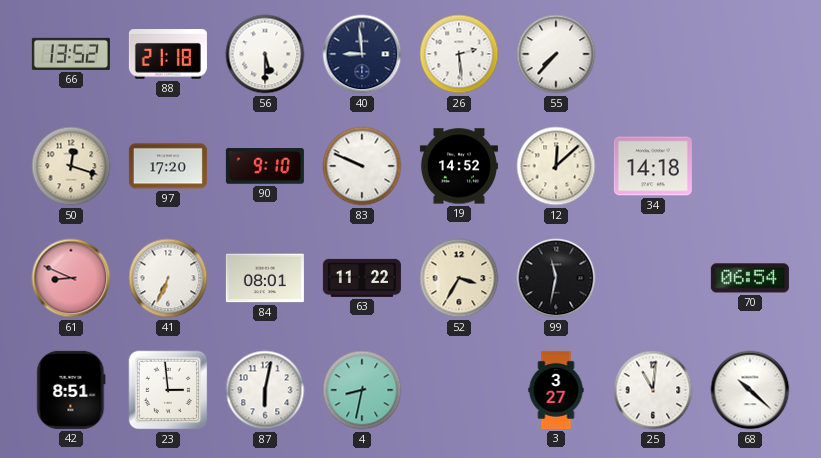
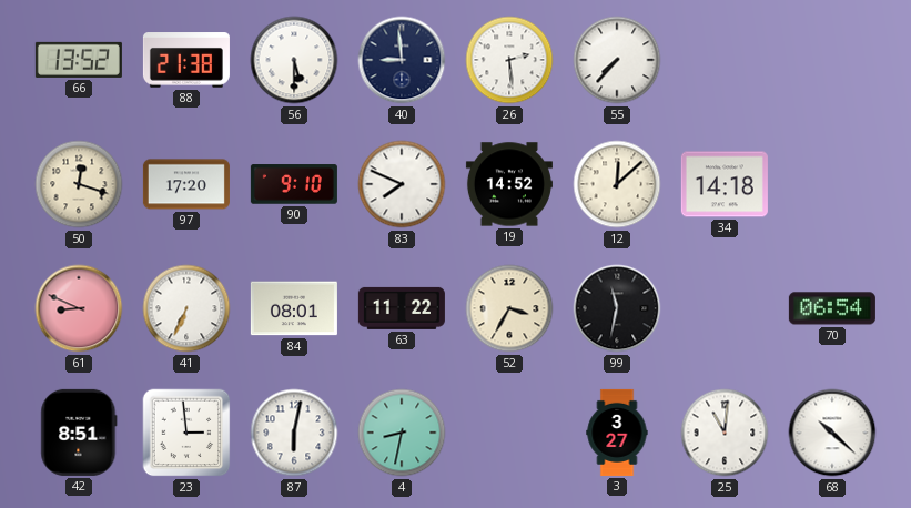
88: 21:18 -> 21:38
83: 9:49 -> 7:49
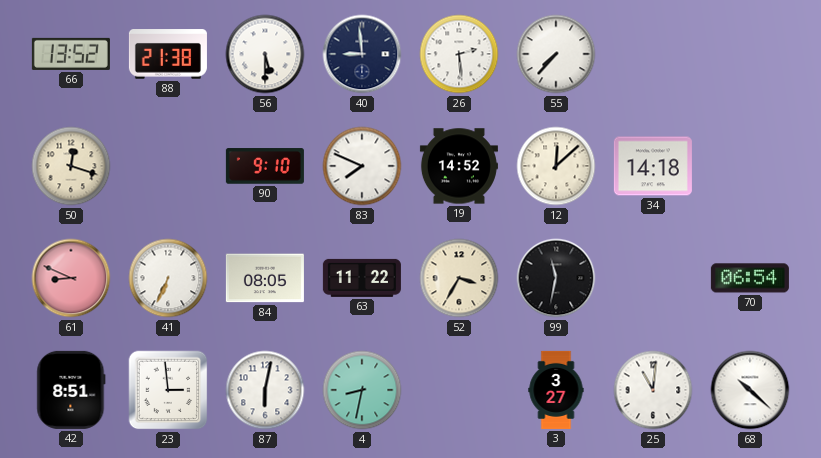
97: 17:20 -> none
84: 08:01 -> 08:05
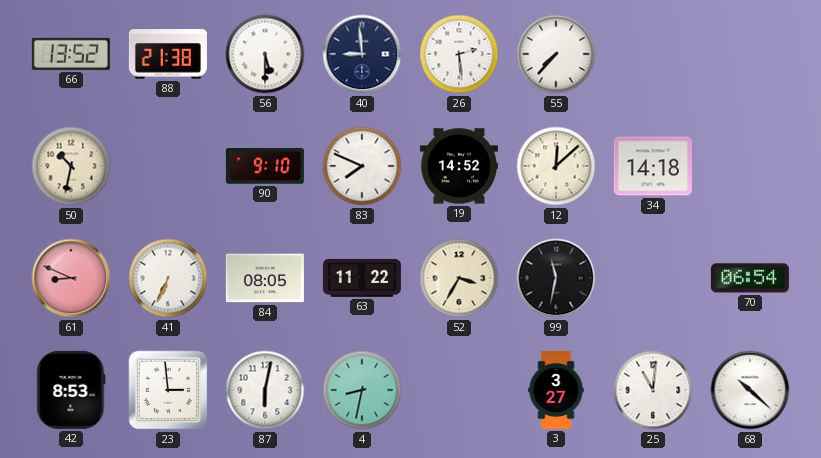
50: 12:18 -> 10:32
42: 8:51 -> 8:53
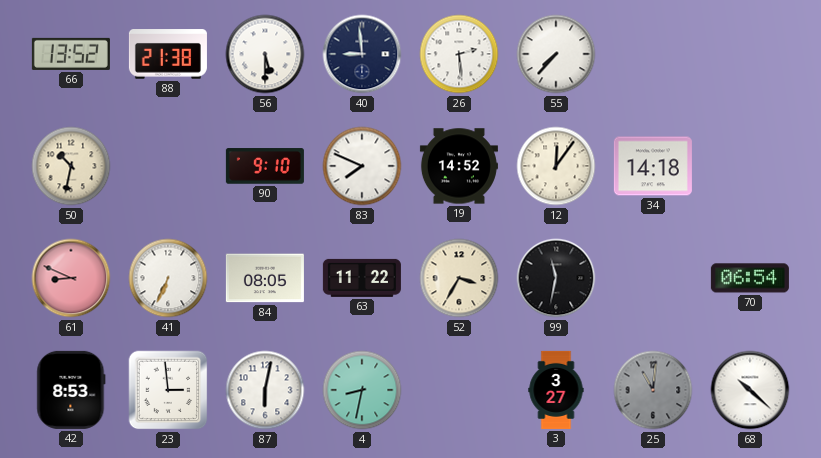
12: 12:08 -> 12:06
25 dial: white -> grey
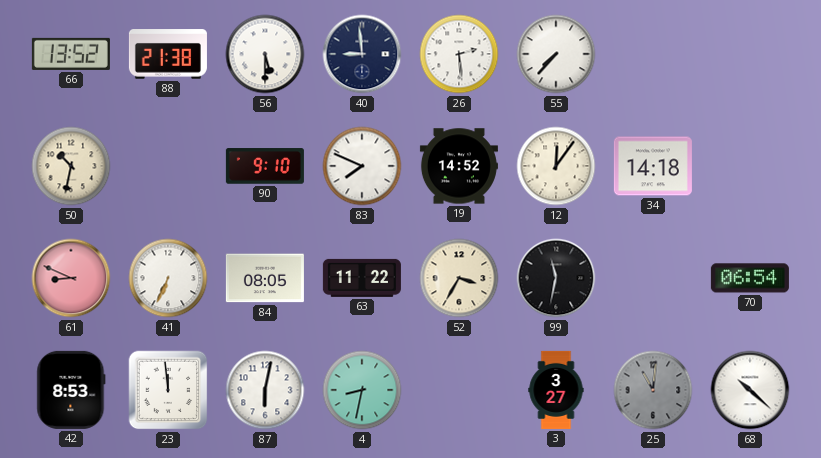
23: 2:59 -> 11:59
